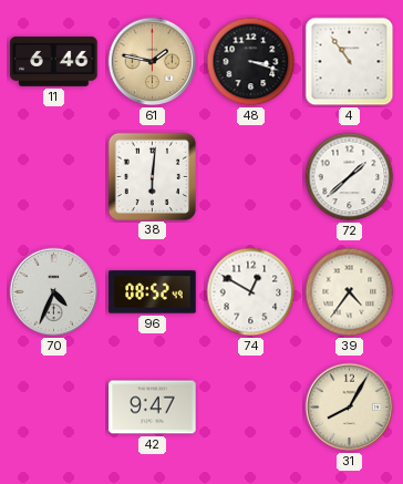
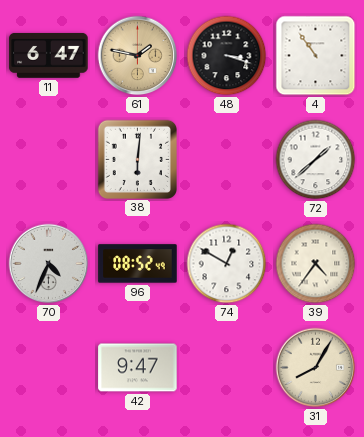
11: 6:46 -> 6:47
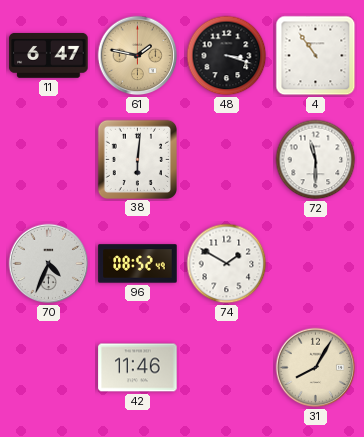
72: 1:38 -> 11:30
74: 12:50 -> 1:50
39: 4:36 -> none
42: 9:47 -> 11:46
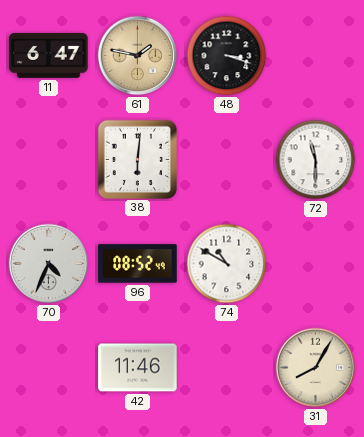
4: 10:54 -> none
74: 1:50 -> 10:50
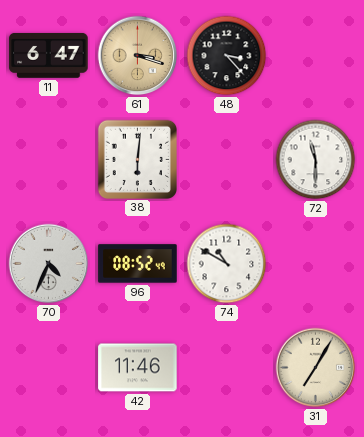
61: 1:47 -> 3:18
48: 3:18 -> 3:23
31: 8:05 -> 7:05
